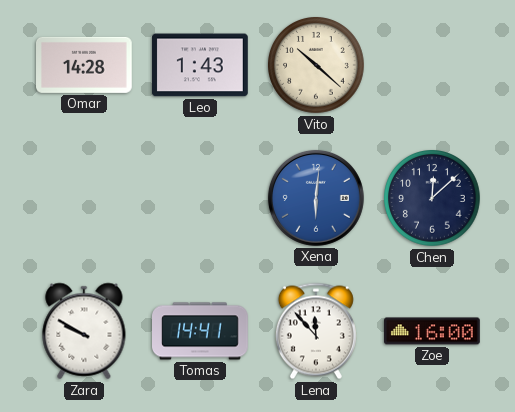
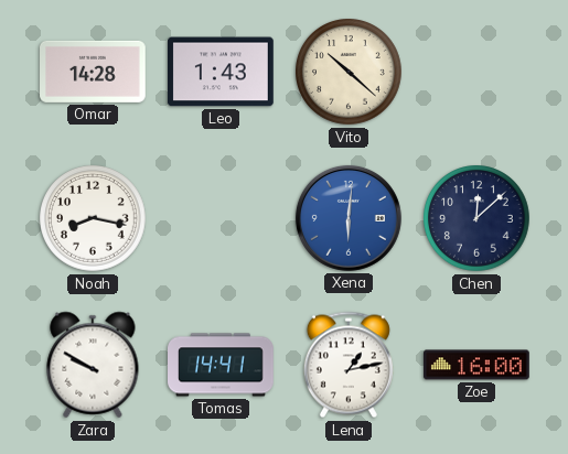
Noah: none -> 8:17
Lena: 11:53 -> 1:13
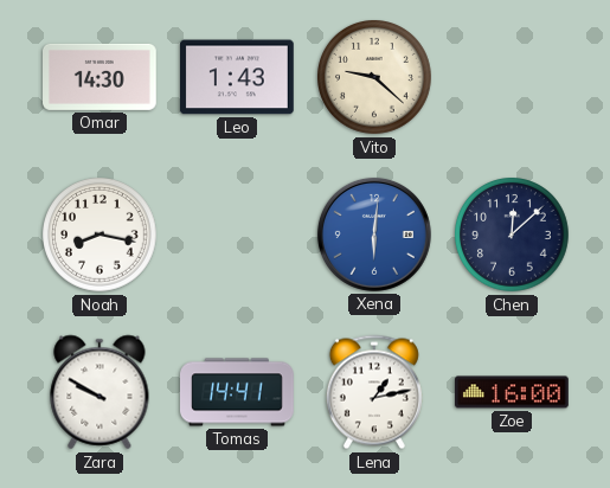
Omar: 14:28 -> 14:30
Vito: 10:22 -> 9:22
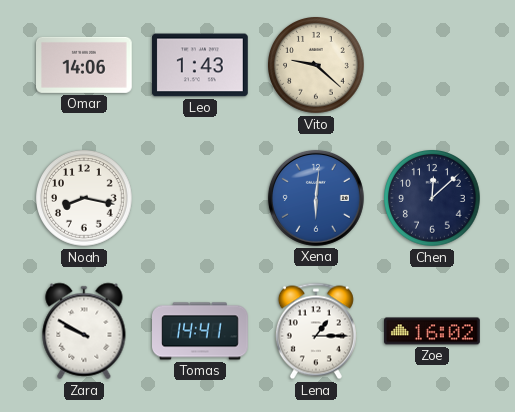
Omar: 14:30 -> 14:06
Lena: 1:13 -> 1:15
Zoe: 16:00 -> 16:02
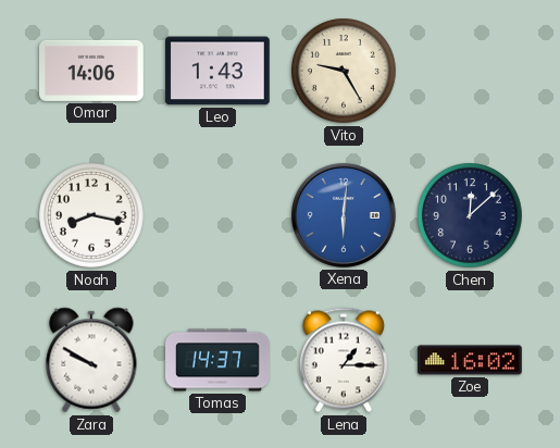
Vito: 9:22 -> 9:25
Tomas: 14:41 -> 14:37
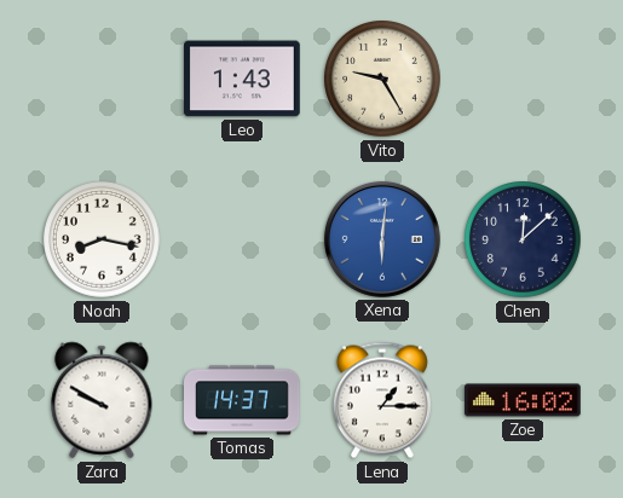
Omar: 14:06 -> none
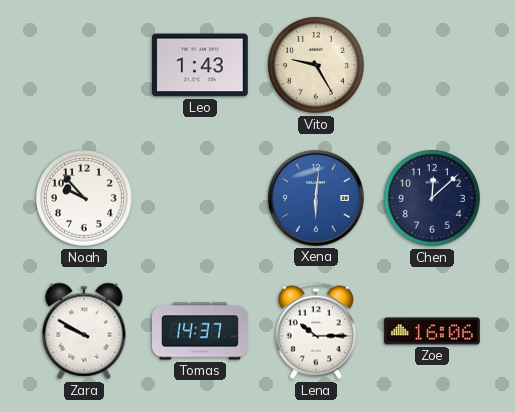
Noah: 8:17 -> 9:53
Lena: 1:15 -> 10:15
Zoe: 16:02 -> 16:06
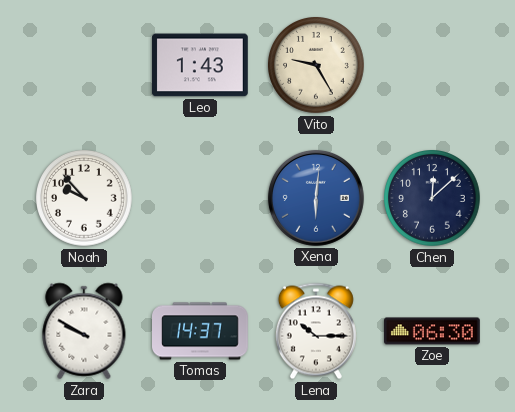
Zoe: 16:06 -> 06:30
